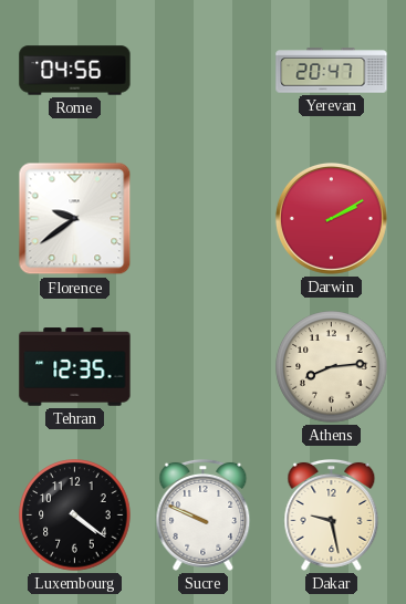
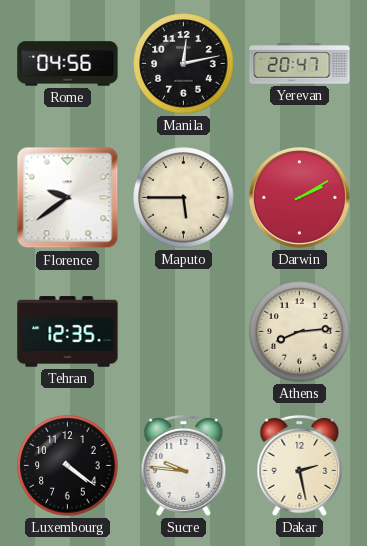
Manila: none -> 12:13
Maputo: none -> 5:45
Sucre: 9:49 -> 9:46
Dakar: 9:28 -> 2:28
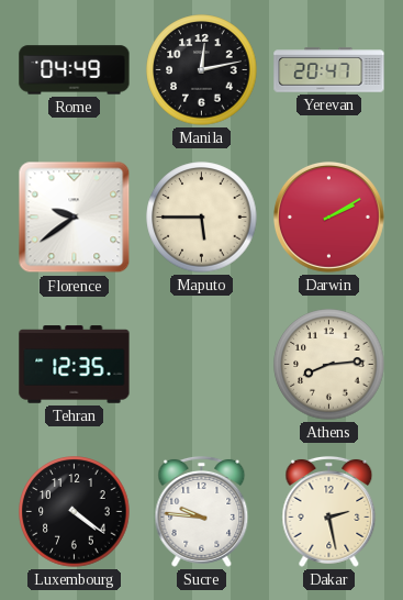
Rome: 04:56 -> 04:49
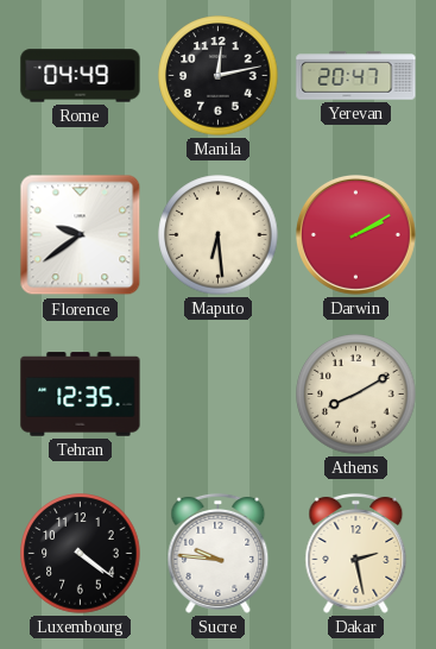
Maputo: 5:45 -> 6:29
Athens: 8:14 -> 8:10
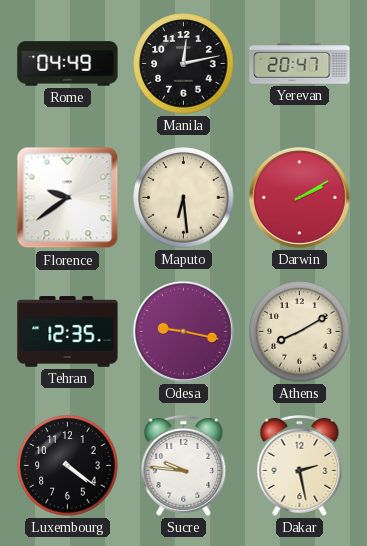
Odesa: none -> 9:17
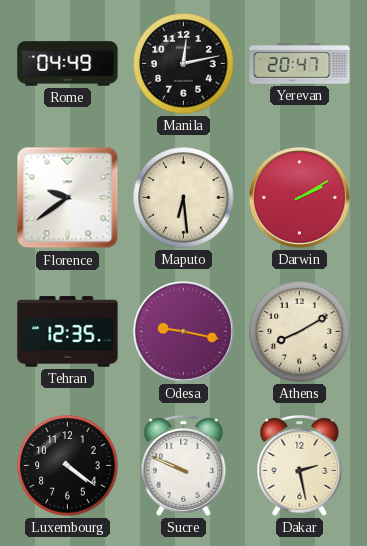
Sucre: 9:46 -> 9:49
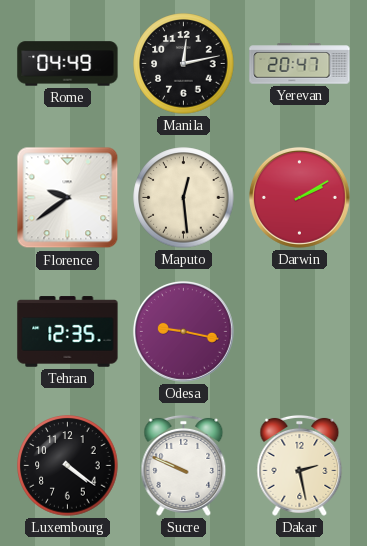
Maputo: 6:29 -> 12:29
Athens: 8:10 -> none
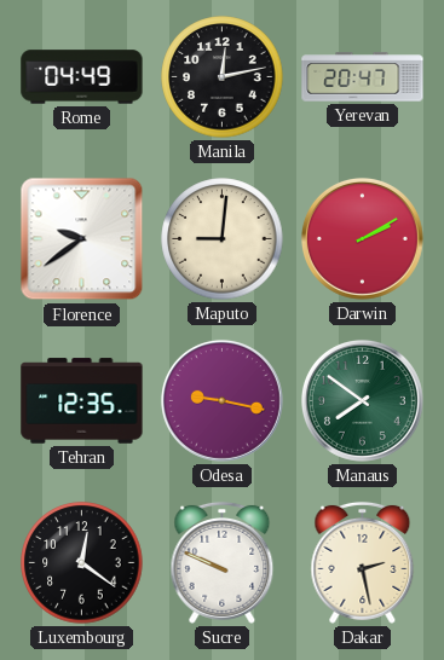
Maputo: 12:29 -> 9:01
Manaus: none -> 7:51
Luxembourg: 4:21 -> 12:21
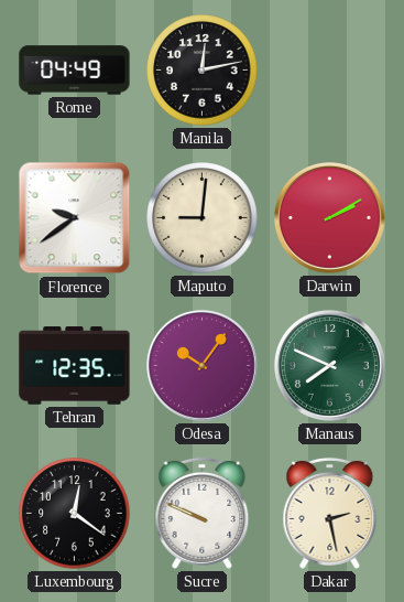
Yerevan: 20:47 -> none
Odesa: 9:17 -> 10:06
Manaus: 7:51 -> 7:49
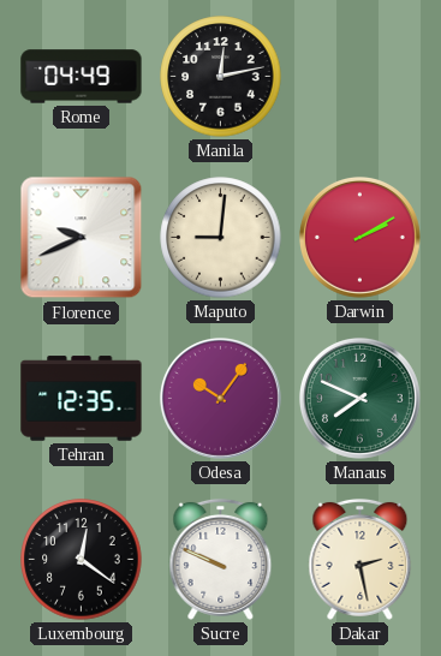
Florence: 9:39 -> 9:41
